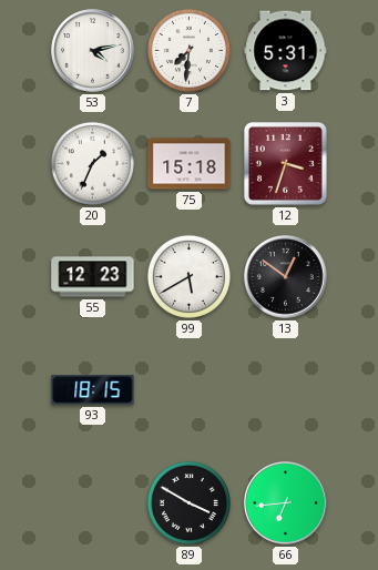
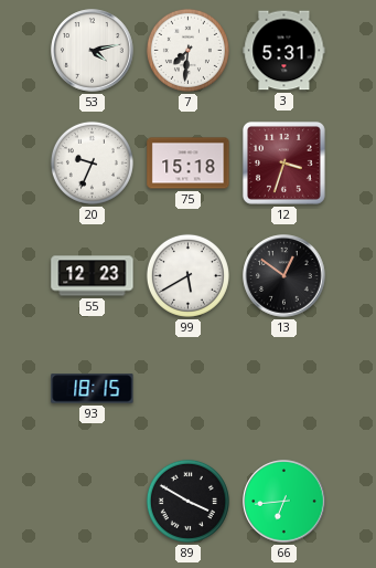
20: 1:34 -> 9:34
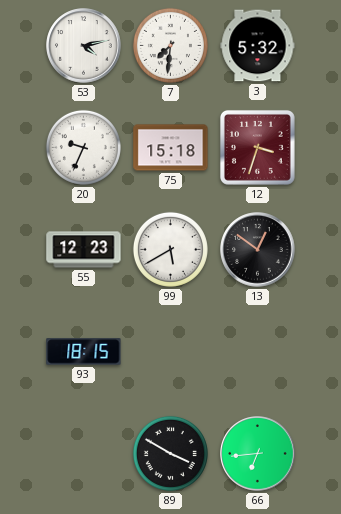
3: 5:31 -> 5:32
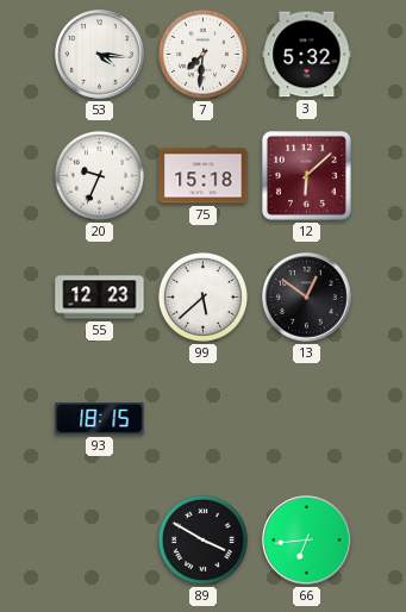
53: 4:13 -> 4:16
12: 3:33 -> 6:08
99: 5:40 -> 5:38
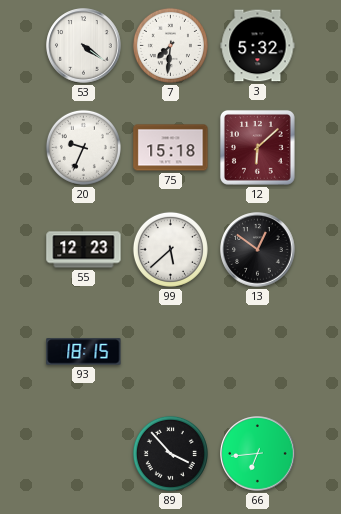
53: 4:16 -> 4:21
89: 3:50 -> 3:53
